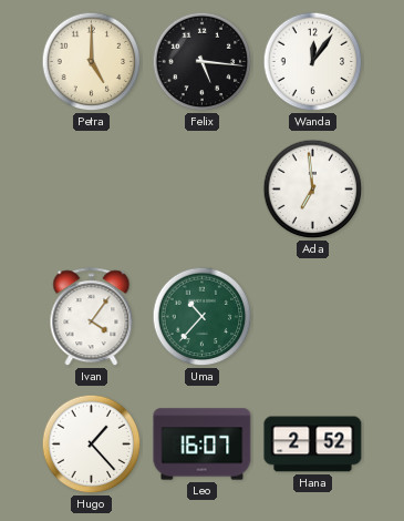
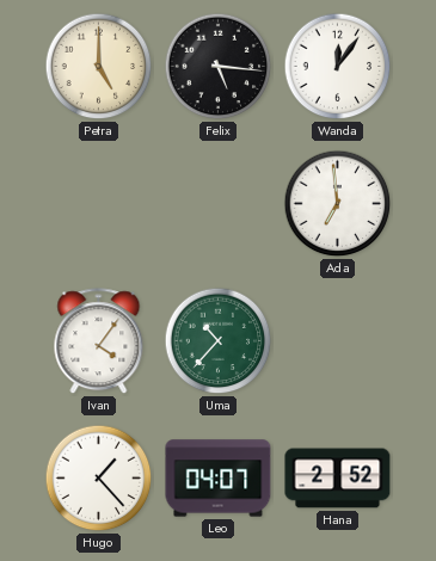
Leo: 16:07 -> 04:07
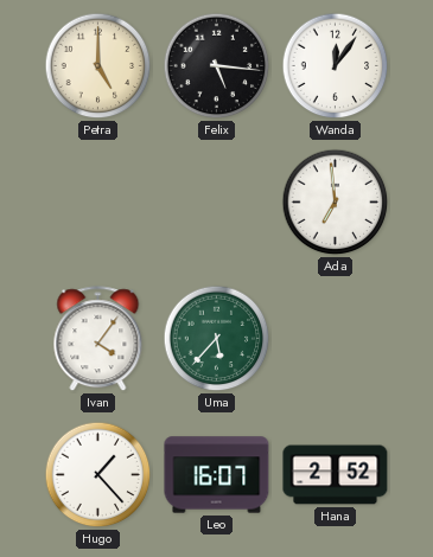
Uma: 10:37 -> 5:37
Leo: 04:07 -> 16:07
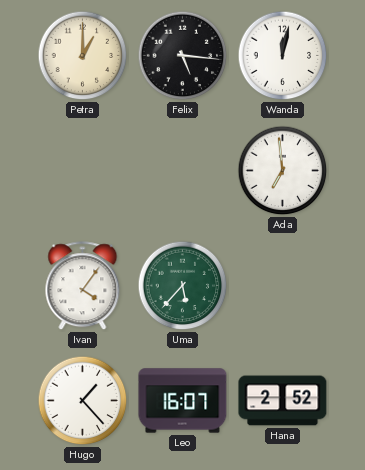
Petra: 5:00 -> 1:00
Wanda: 12:06 -> 12:02
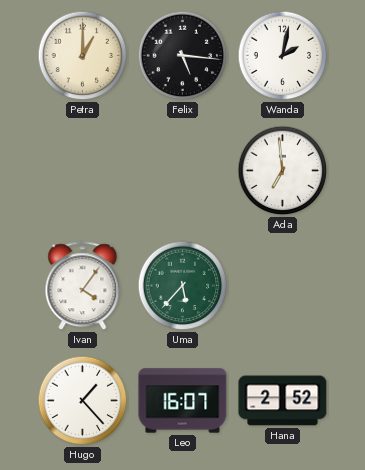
Wanda: 12:02 -> 2:02
